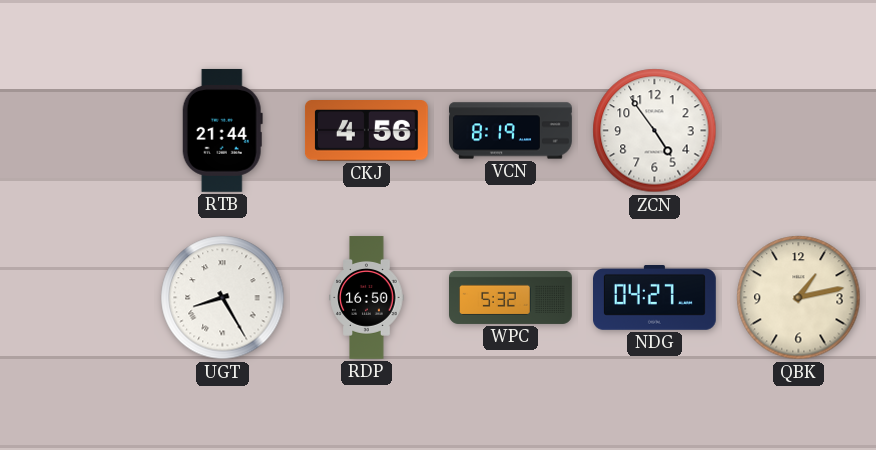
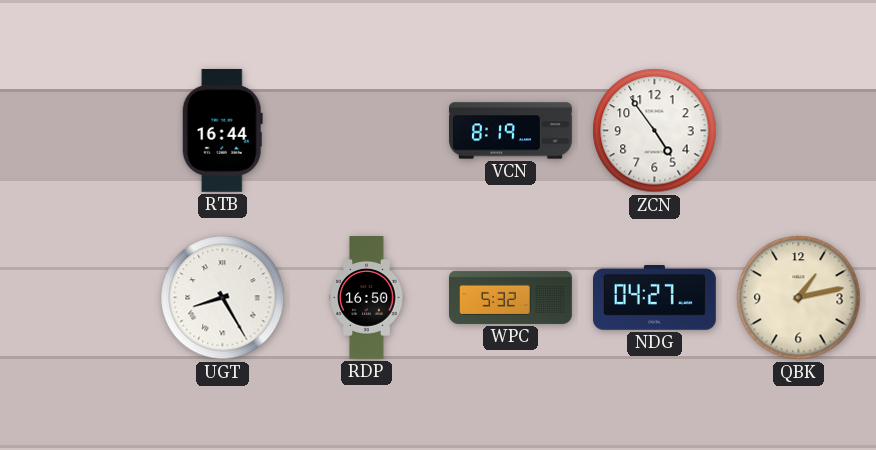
RTB: 21:44 -> 16:44
CKJ: 4:56 -> none
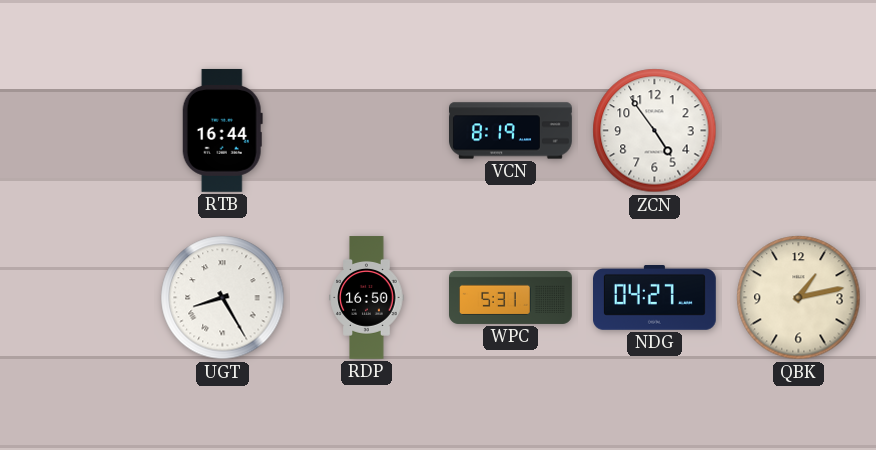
WPC: 5:32 -> 5:31
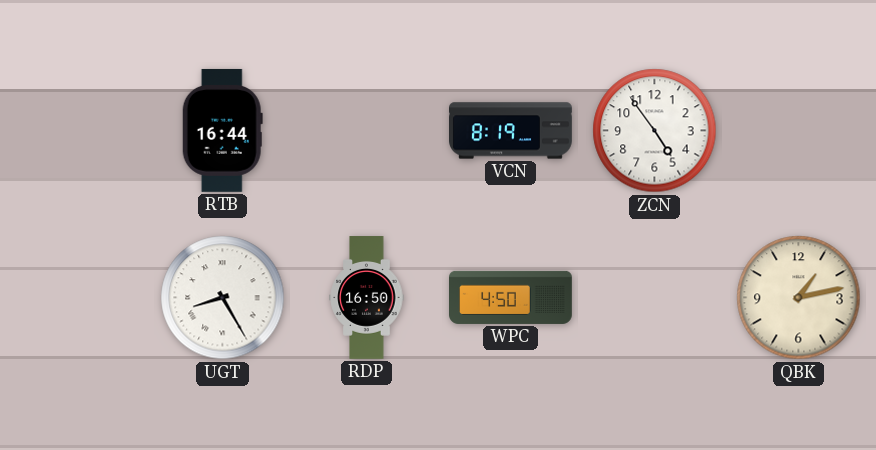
WPC: 5:31 -> 4:50
NDG: 04:27 -> none
